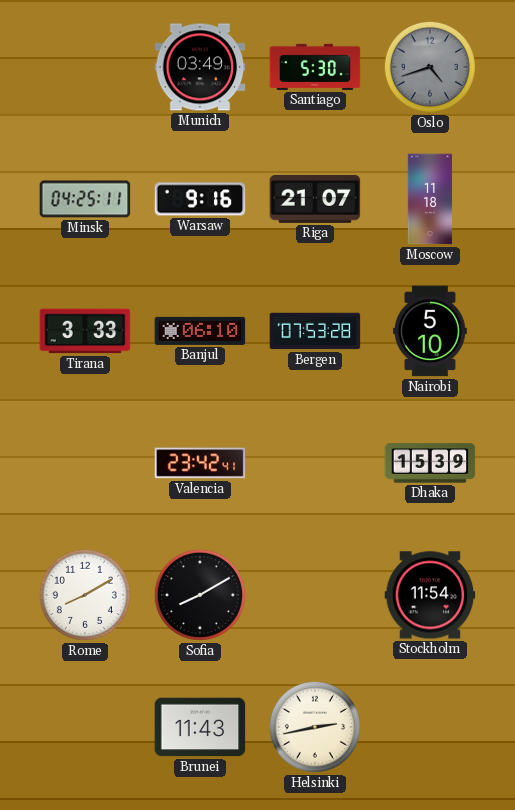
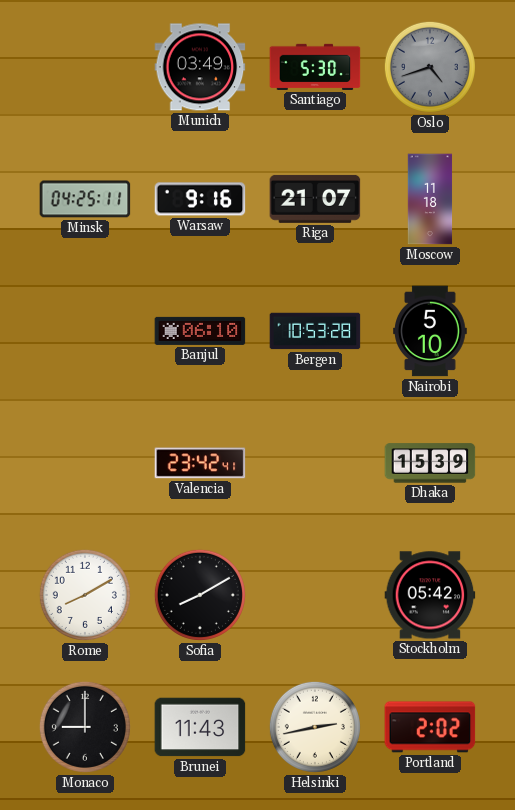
Tirana: 3:33 -> none
Bergen: 07:53 -> 10:53
Stockholm: 11:54 -> 05:42
Monaco: none -> 9:00
Portland: none -> 2:02
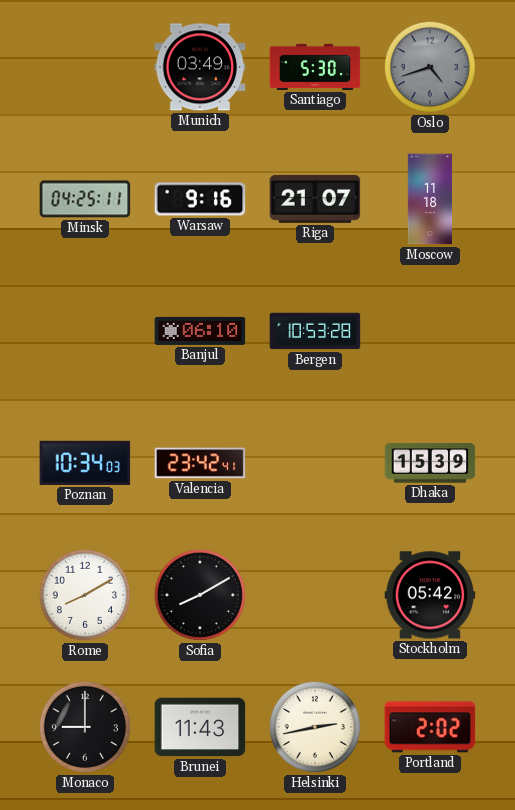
Nairobi: 5:10 -> none
Poznan: none -> 10:34
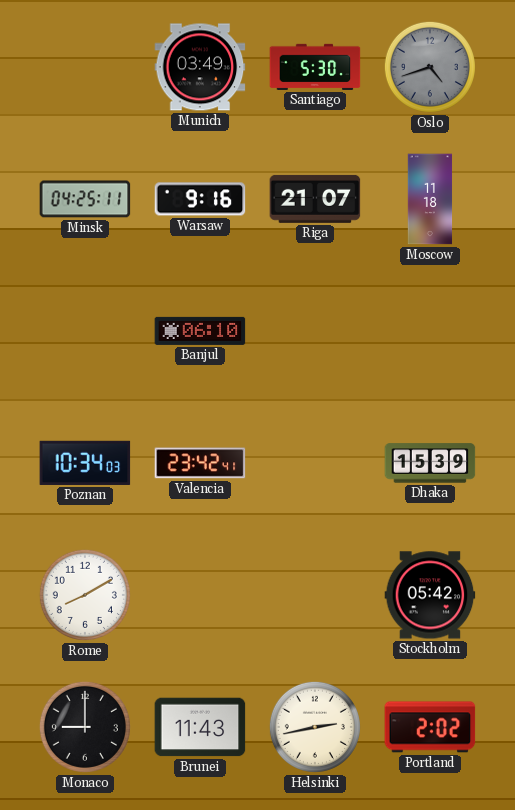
Bergen: 10:53 -> none
Sofia: 8:10 -> none
